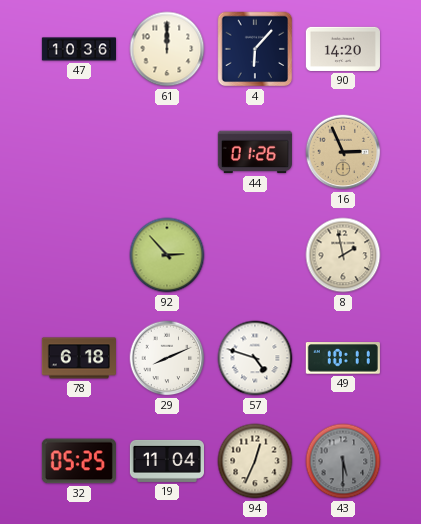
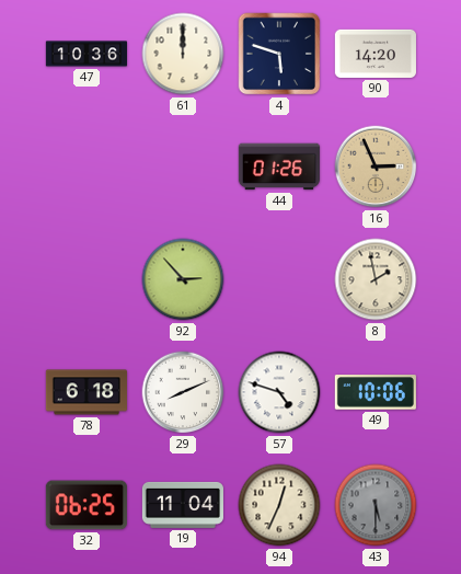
4: 6:07 -> 5:48
49: 10:11 -> 10:06
32: 05:25 -> 06:25
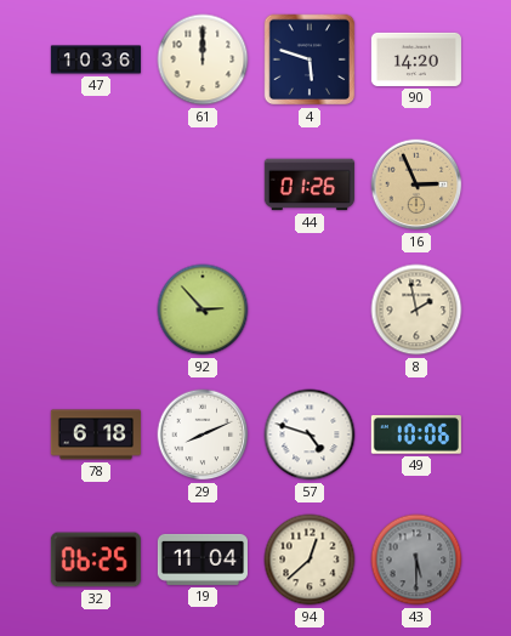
94: 12:34 -> 12:38
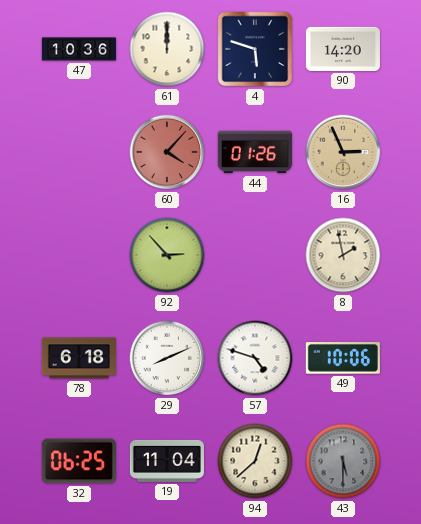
60: none -> 4:07
